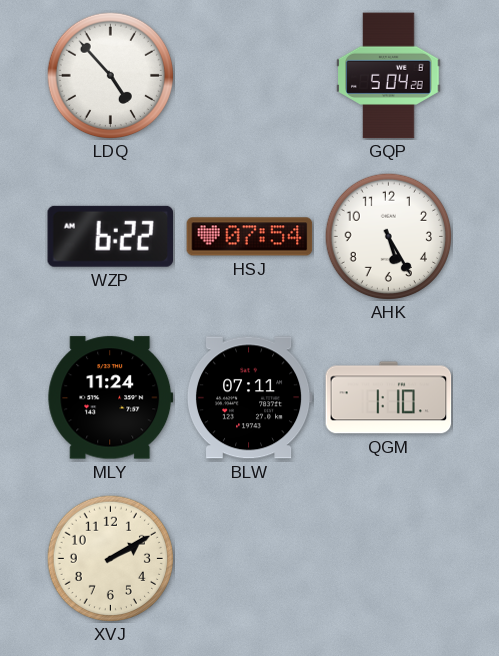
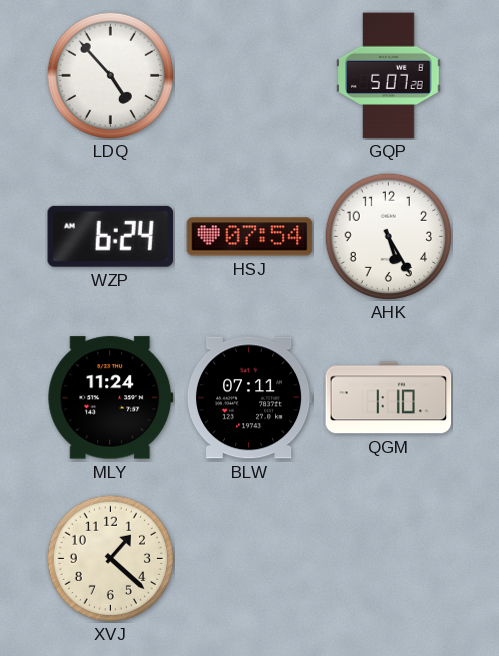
GQP: 5:04 -> 5:07
WZP: 6:22 -> 6:24
XVJ: 2:10 -> 1:22
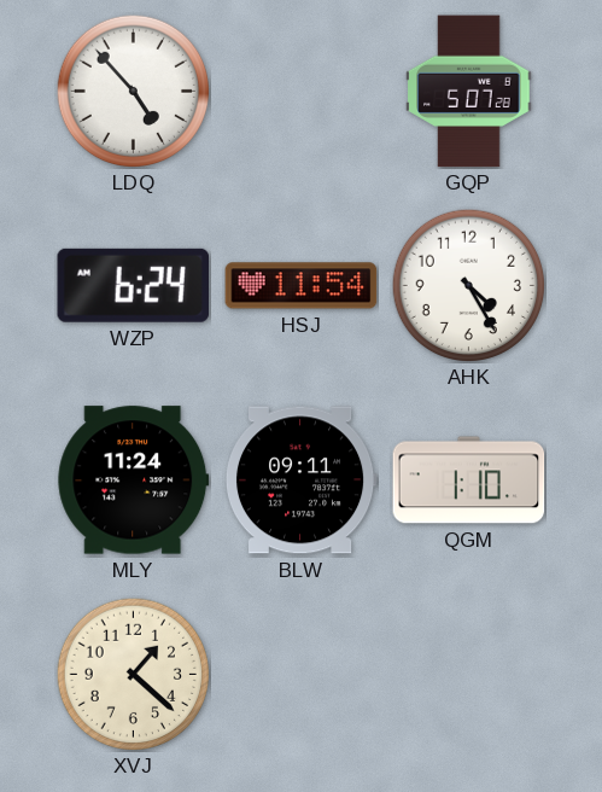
HSJ: 07:54 -> 11:54
AHK: 5:25 -> 4:25
BLW: 07:11 -> 09:11
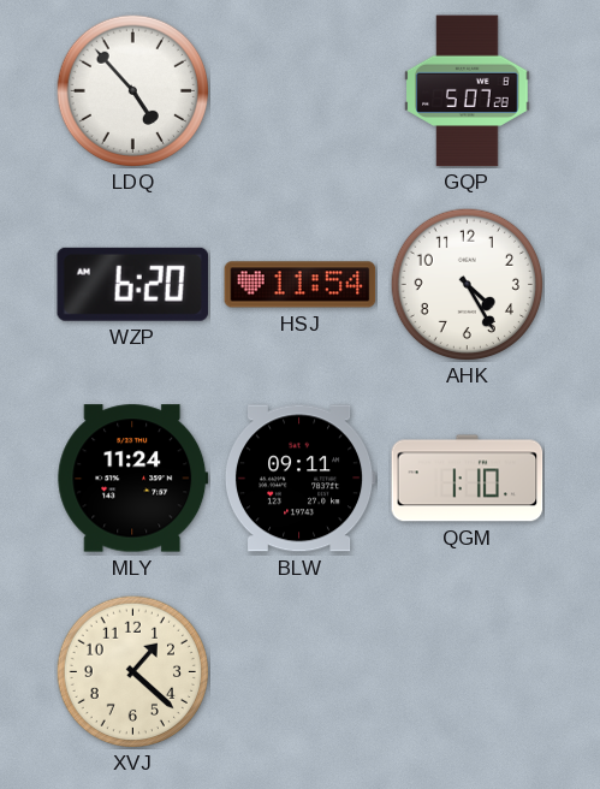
WZP: 6:24 -> 6:20
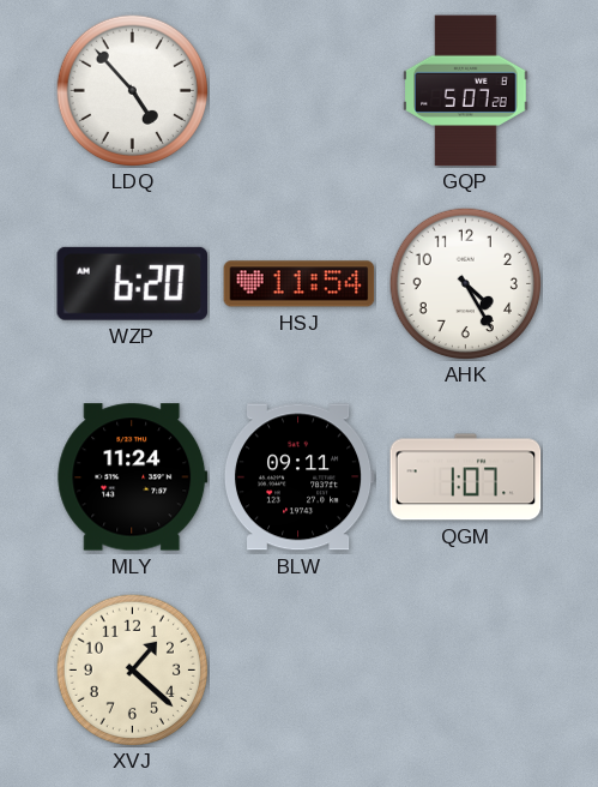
QGM: 1:10 -> 1:07
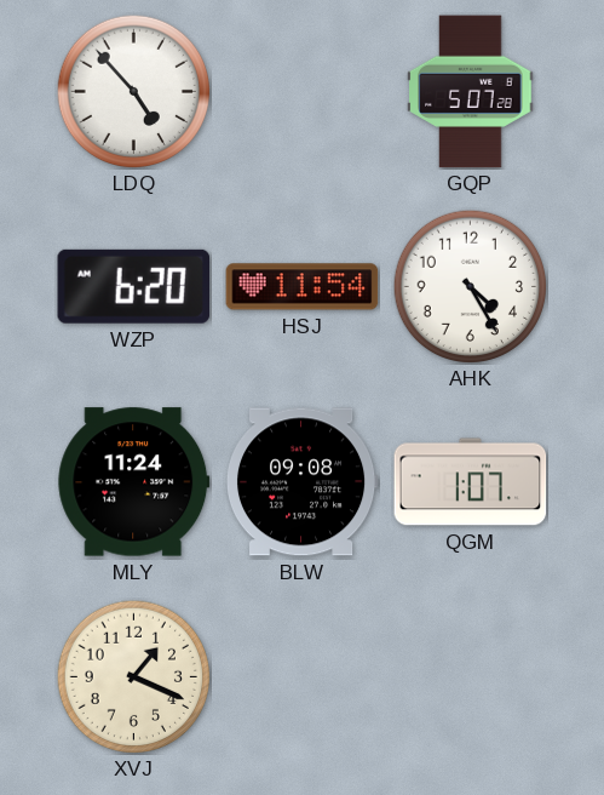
BLW: 09:11 -> 09:08
XVJ: 1:22 -> 1:19
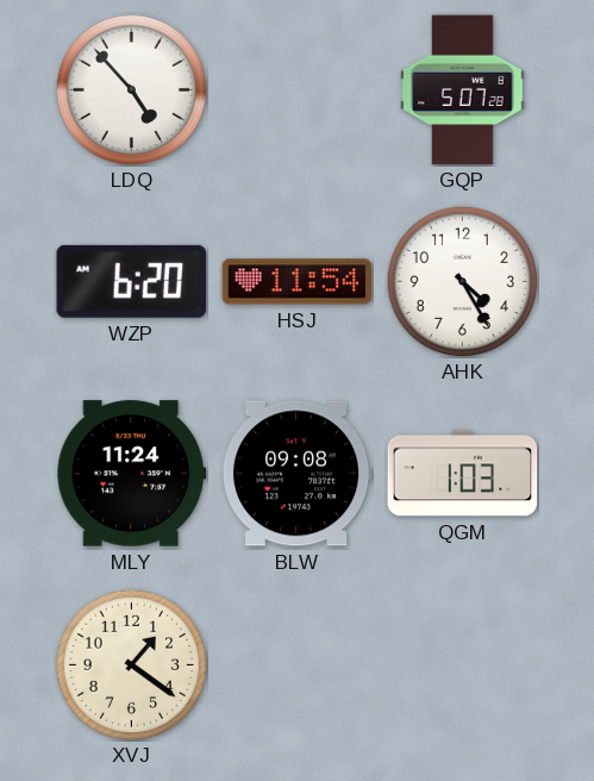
QGM: 1:07 -> 1:03
XVJ: 1:19 -> 1:21
